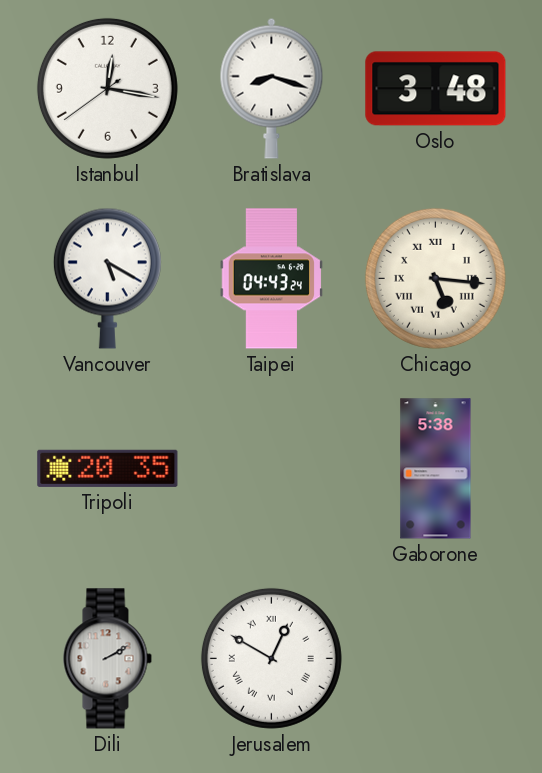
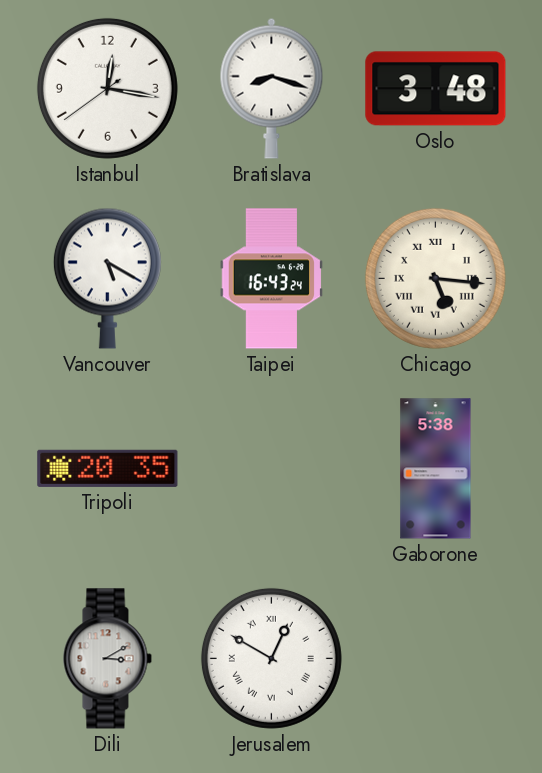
Taipei: 04:43 -> 16:43
Dili: 2:10 -> 3:10
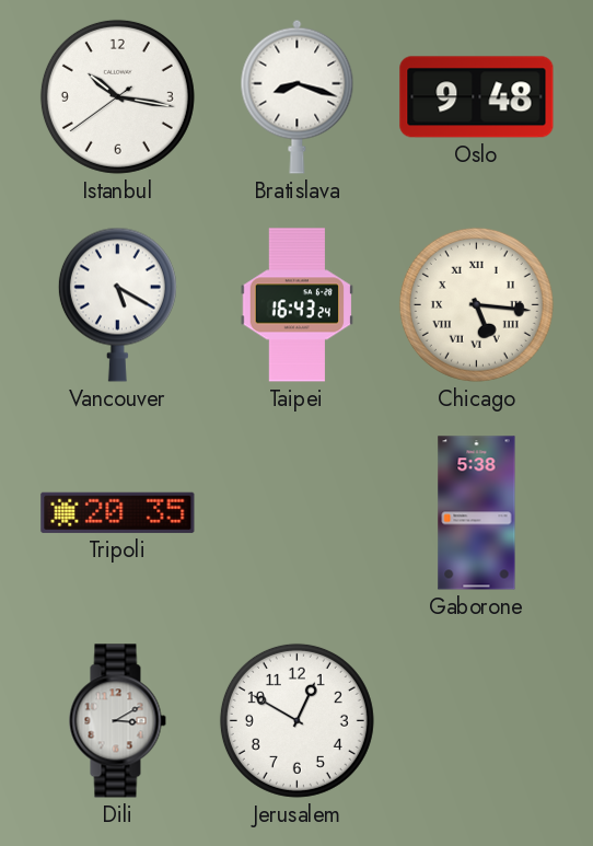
Istanbul: 12:16 -> 10:16
Oslo: 3:48 -> 9:48
Jerusalem numerals: Roman -> Arabic
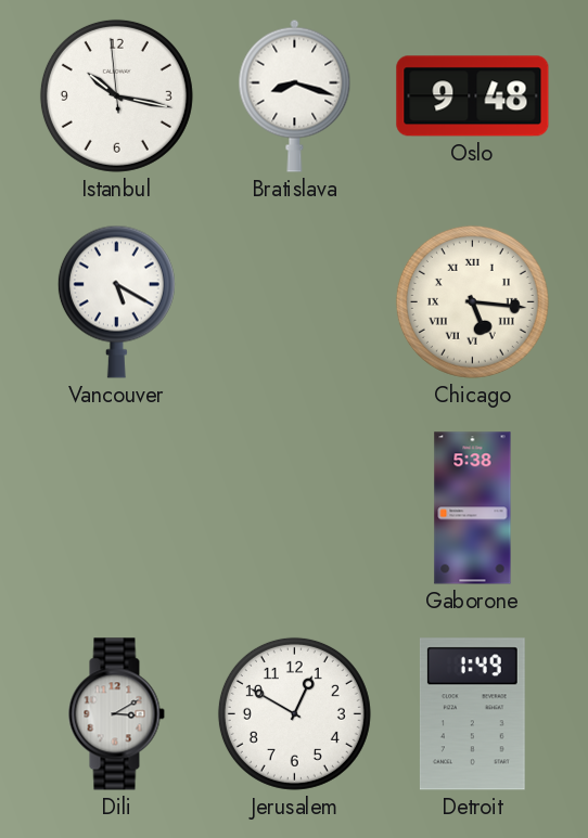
Istanbul: 10:16:39 -> 10:16:59
Taipei: 16:43 -> none
Tripoli: 20:35 -> none
Detroit: none -> 1:49
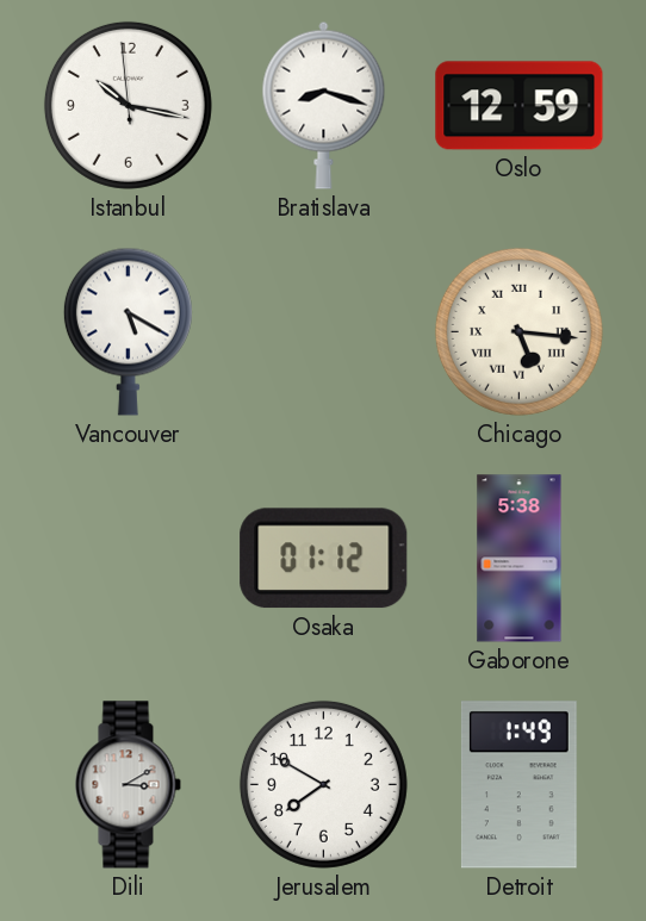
Oslo: 9:48 -> 12:59
Osaka: none -> 01:12
Jerusalem: 12:50 -> 7:50
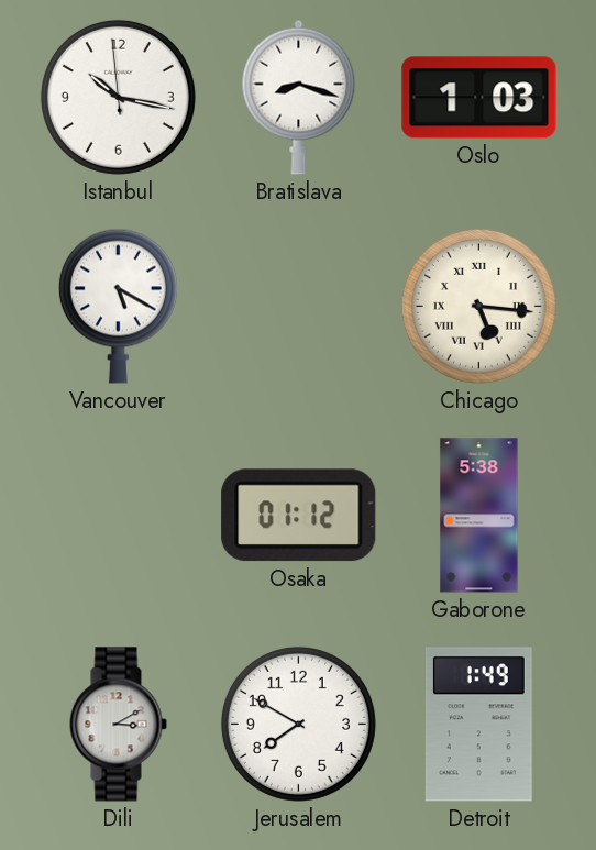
Oslo: 12:59 -> 1:03
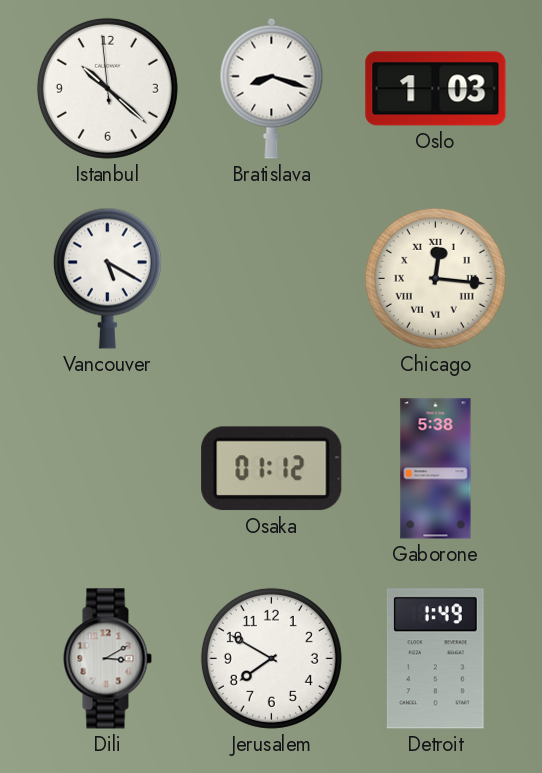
Istanbul: 10:16 -> 10:21
Chicago: 5:16 -> 12:16
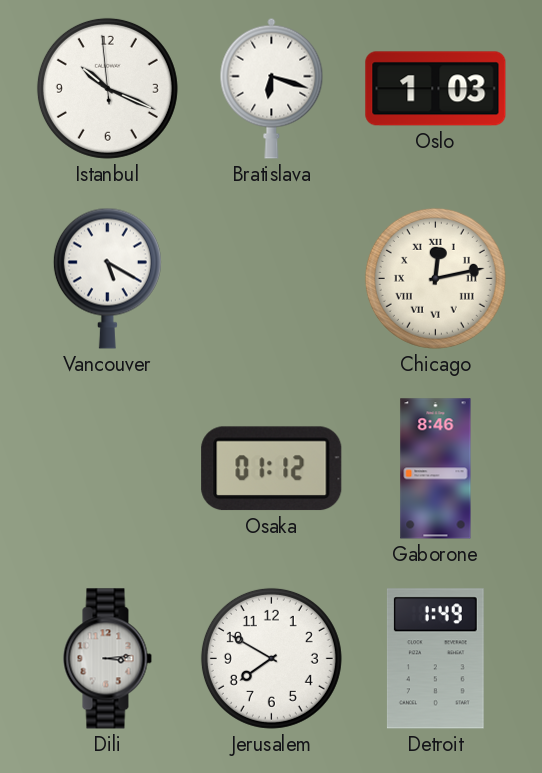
Istanbul: 10:21 -> 10:18
Bratislava: 8:18 -> 6:18
Chicago: 12:16 -> 12:13
Gaborone: 5:38 -> 8:46
Dili: 3:10 -> 3:14
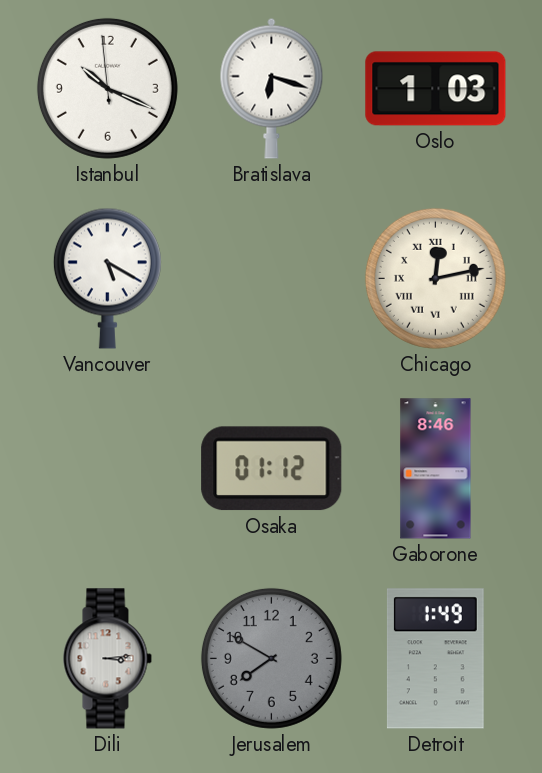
Jerusalem dial: white -> grey
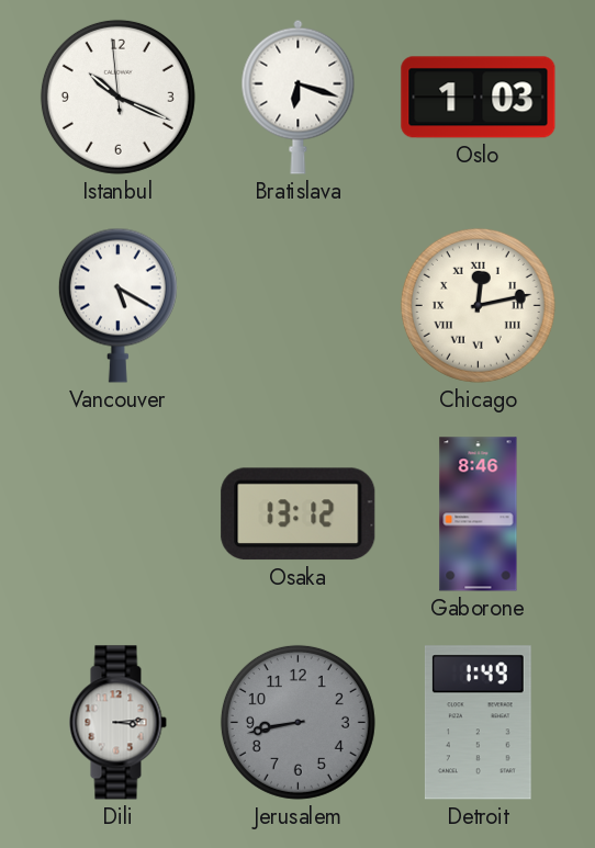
Osaka: 01:12 -> 13:12
Jerusalem: 7:50 -> 8:43
